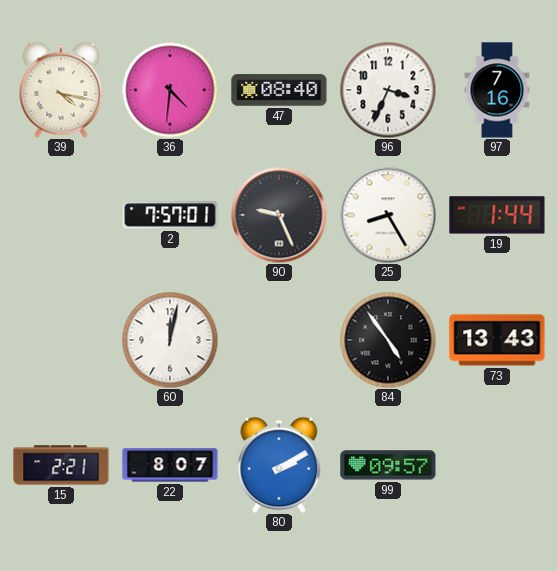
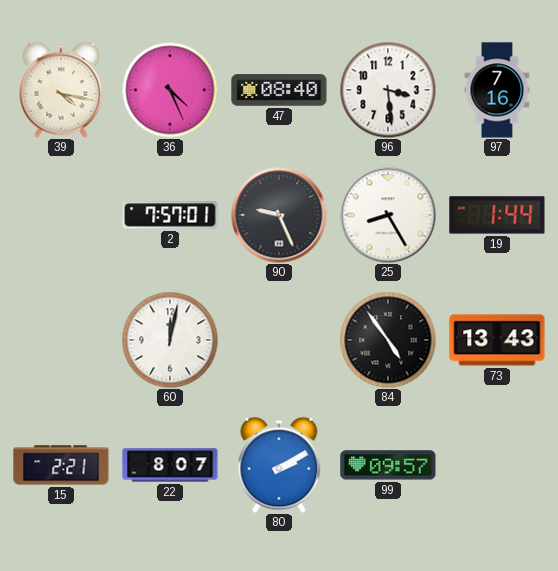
36: 4:31 -> 4:26
96: 3:34 -> 3:29
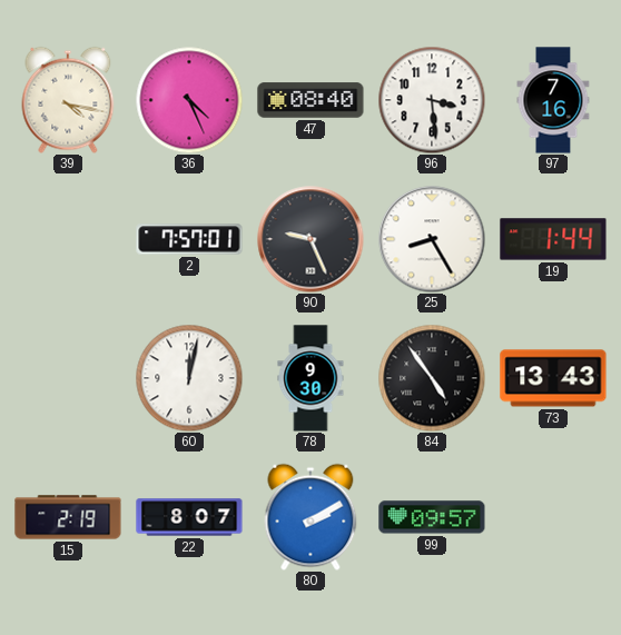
78: none -> 9:30
15: 2:21 -> 2:19
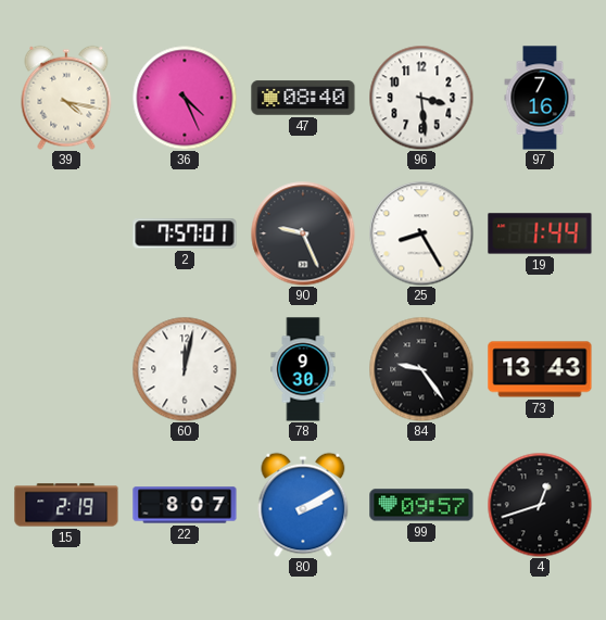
84: 4:54 -> 9:24
4: none -> 12:42
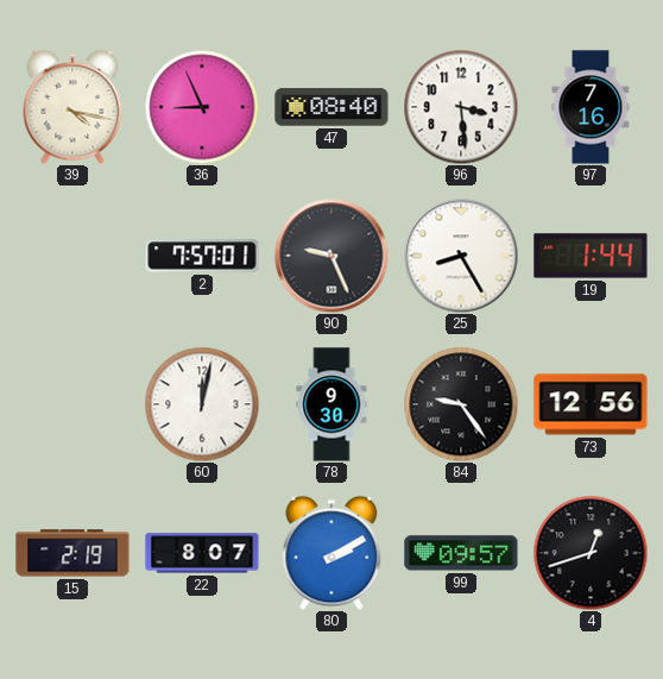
36: 4:26 -> 8:56
73: 13:43 -> 12:56
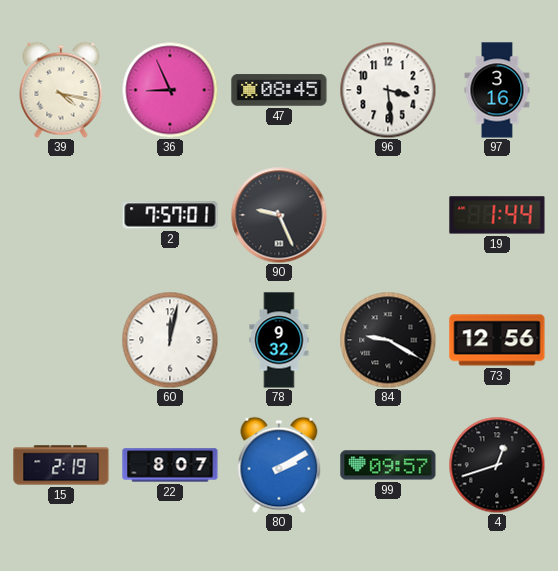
47: 08:40 -> 08:45
97: 7:16 -> 3:16
25: 8:25 -> none
78: 9:30 -> 9:32
84: 9:24 -> 9:20
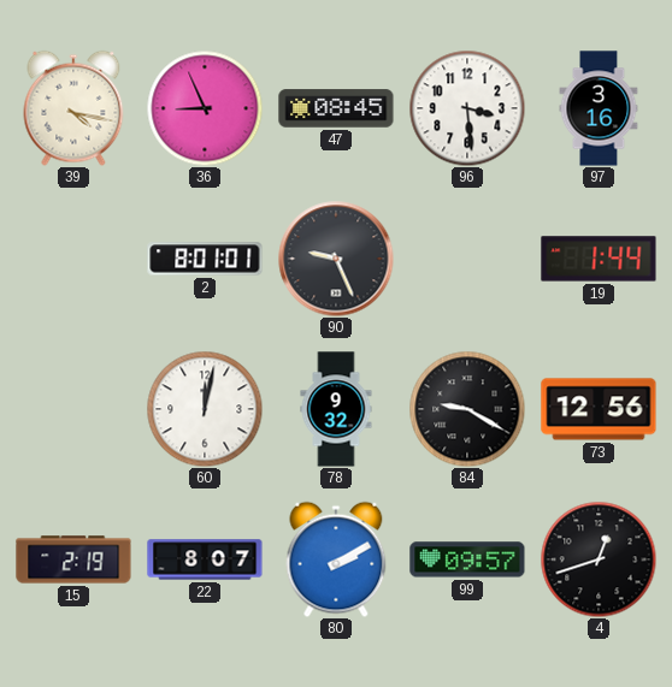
2: 7:57 -> 8:01
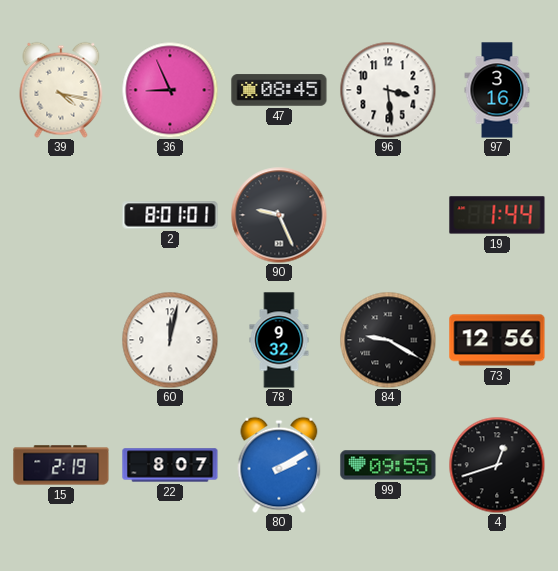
99: 09:57 -> 09:55
